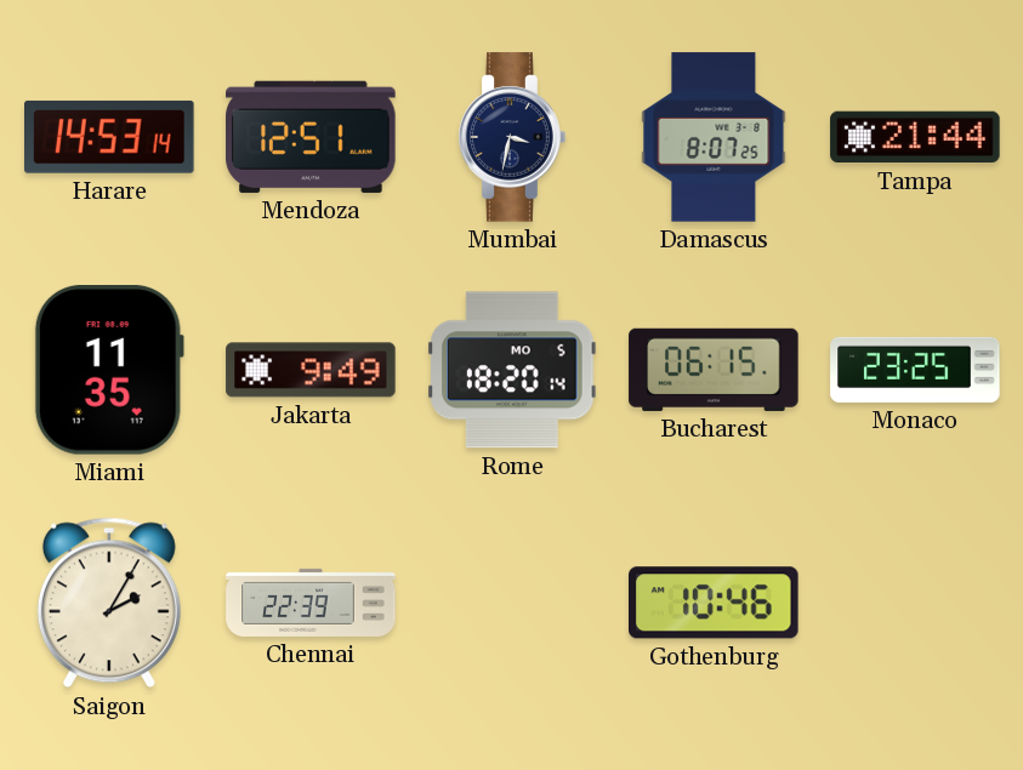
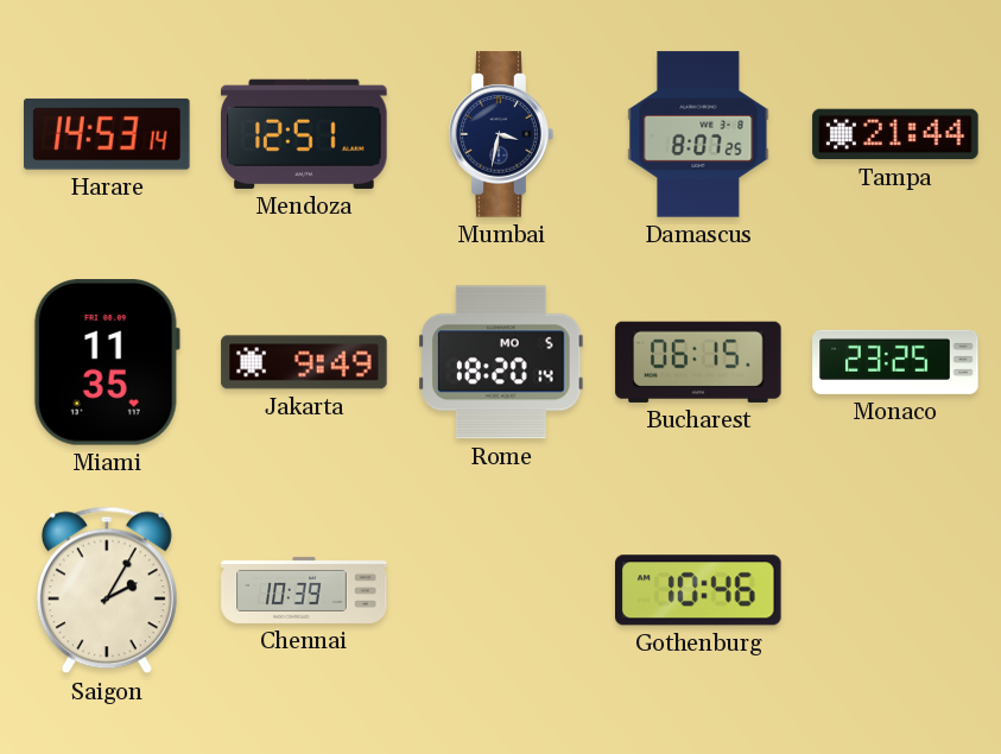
Chennai: 22:39 -> 10:39
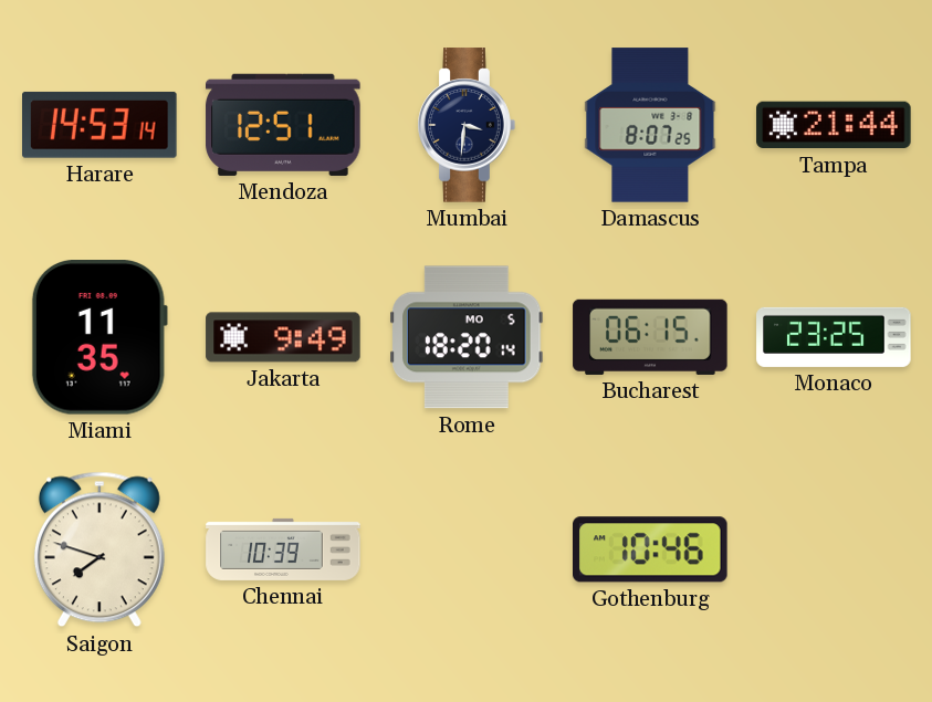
Mumbai: 3:32 -> 3:31
Saigon: 2:05 -> 7:48
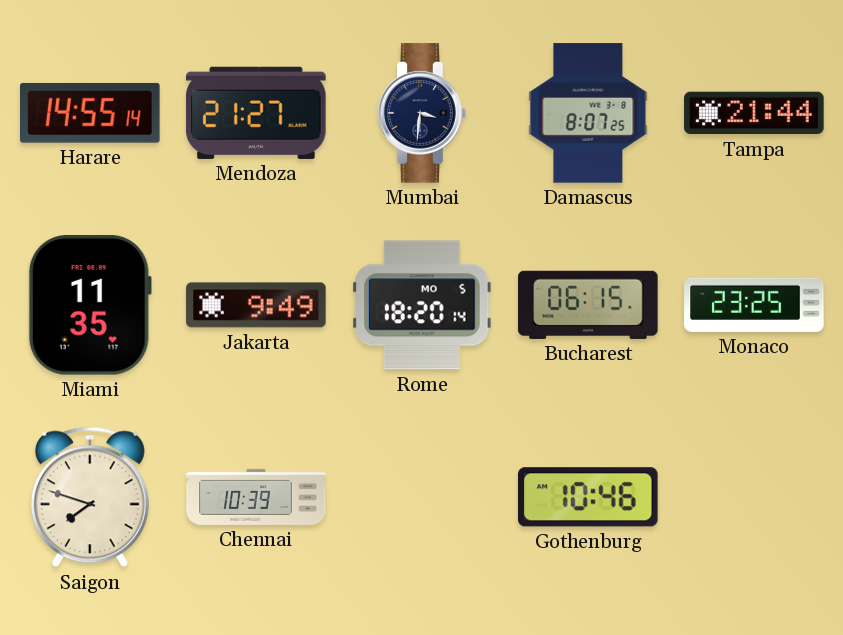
Harare: 14:53 -> 14:55
Mendoza: 12:51 -> 21:27
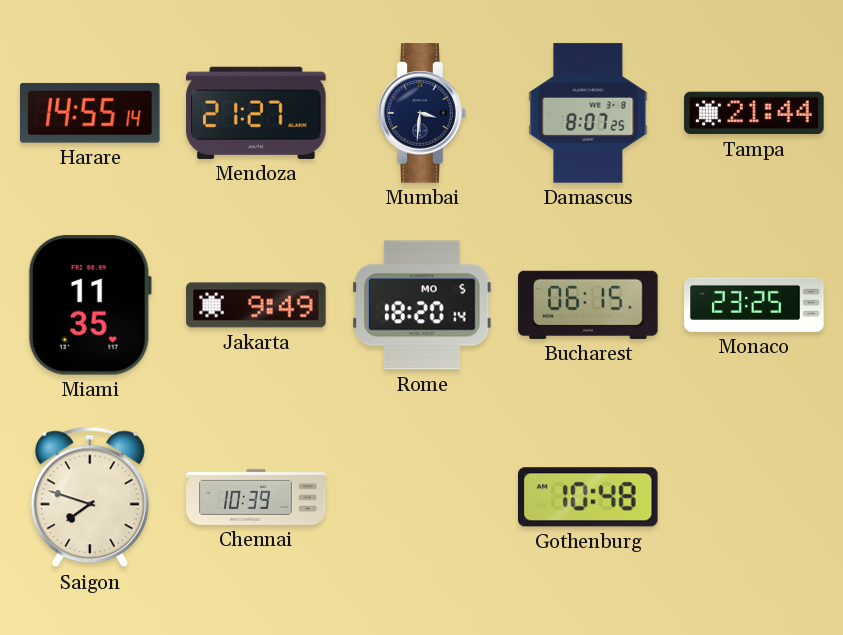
Gothenburg: 10:46 -> 10:48
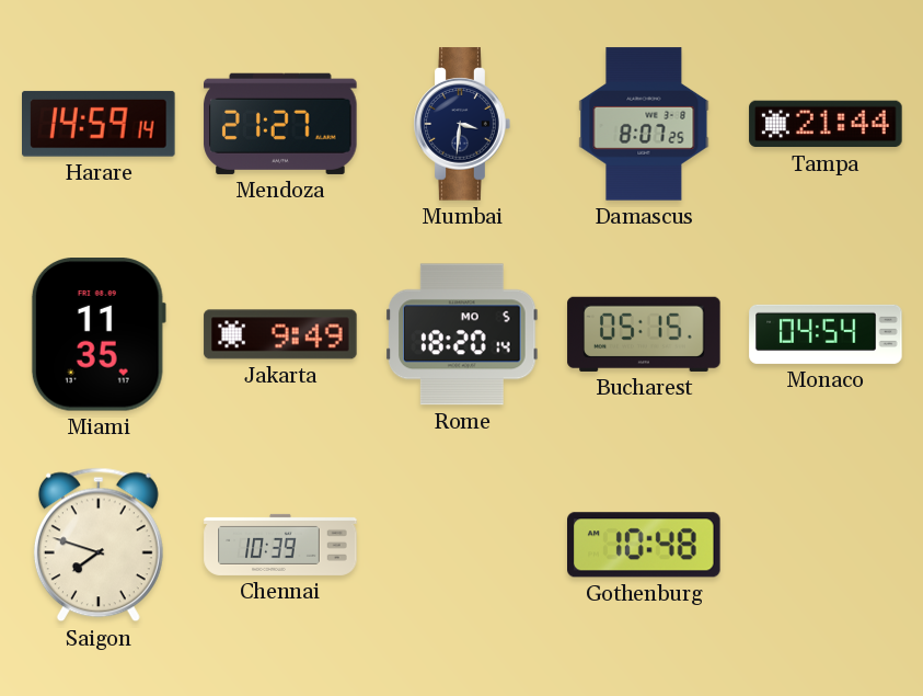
Harare: 14:55 -> 14:59
Bucharest: 06:15 -> 05:15
Monaco: 23:25 -> 04:54
